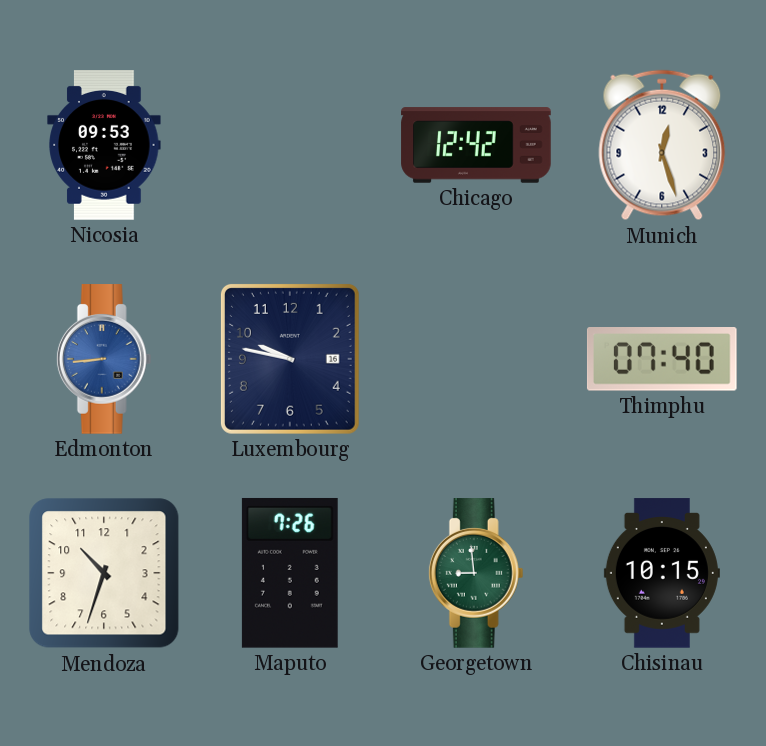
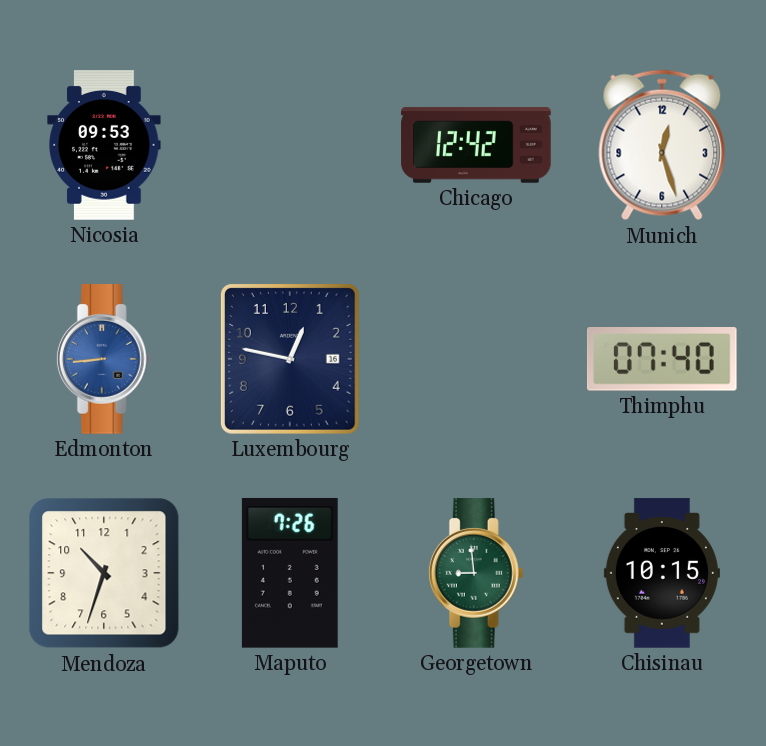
Luxembourg: 9:47 -> 12:47
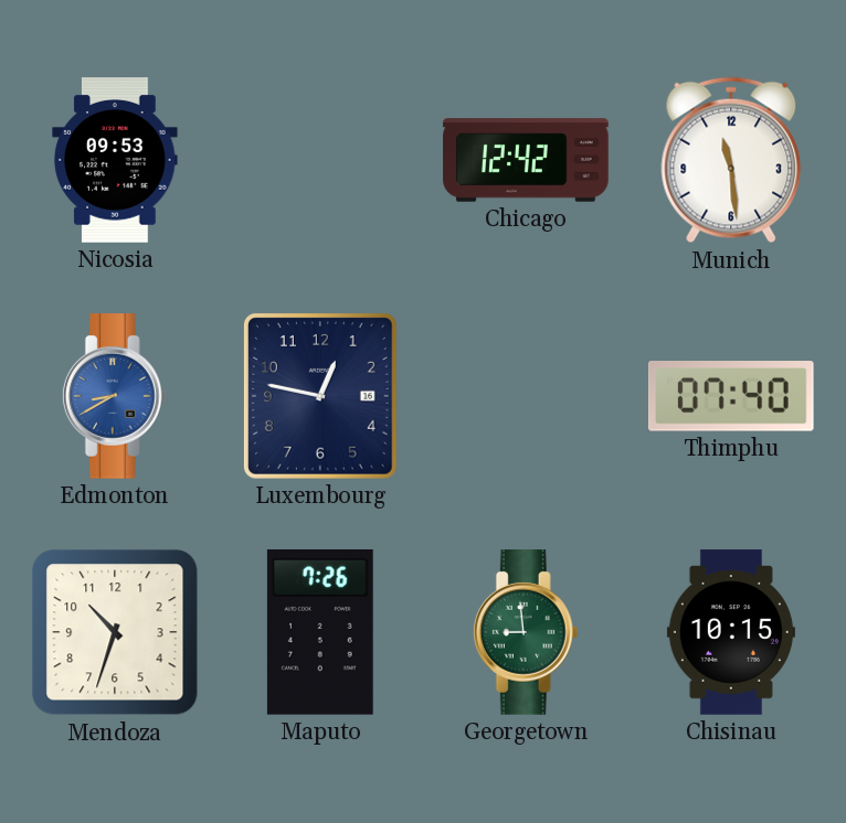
Munich: 12:27 -> 11:29
Edmonton: 8:44 -> 8:40
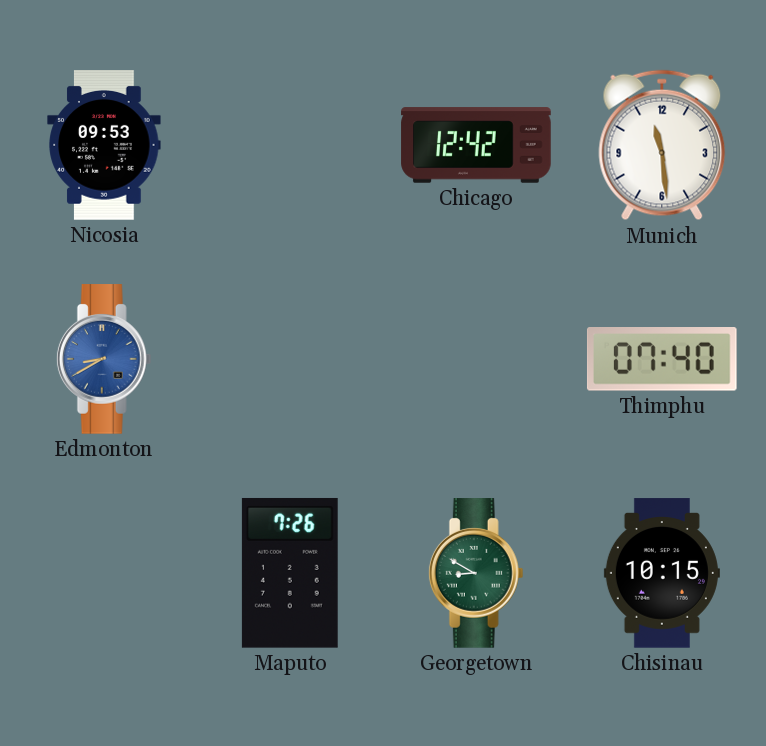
Luxembourg: 12:47 -> none
Mendoza: 10:33 -> none
Georgetown: 8:59 -> 8:50
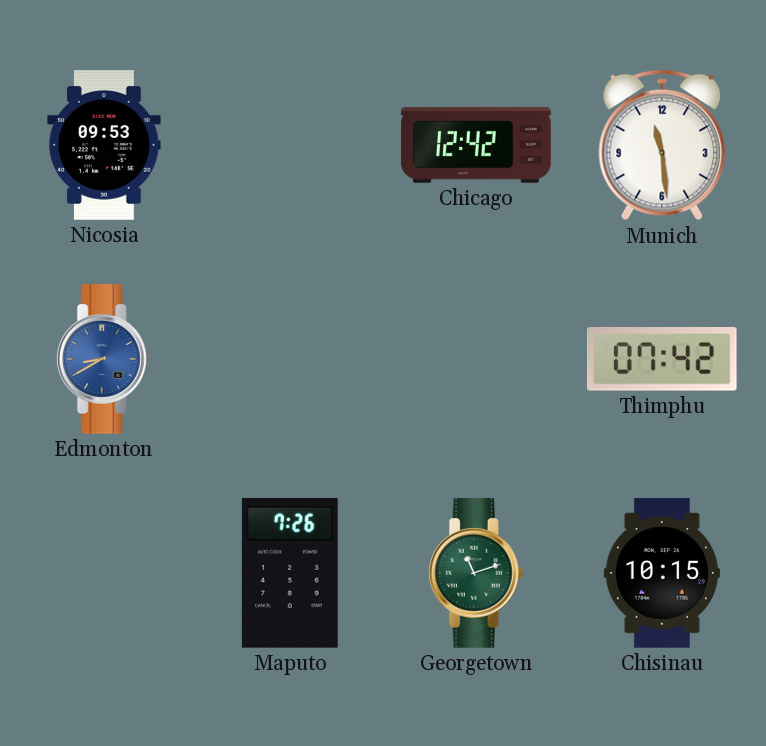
Thimphu: 07:40 -> 07:42
Georgetown: 8:50 -> 11:12
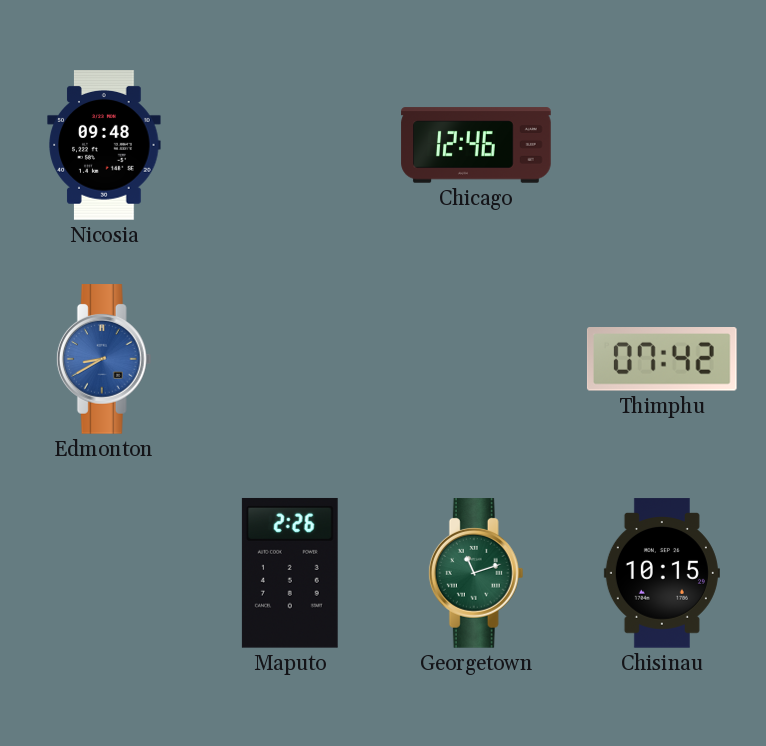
Nicosia: 09:53 -> 09:48
Chicago: 12:42 -> 12:46
Munich: 11:29 -> none
Maputo: 7:26 -> 2:26
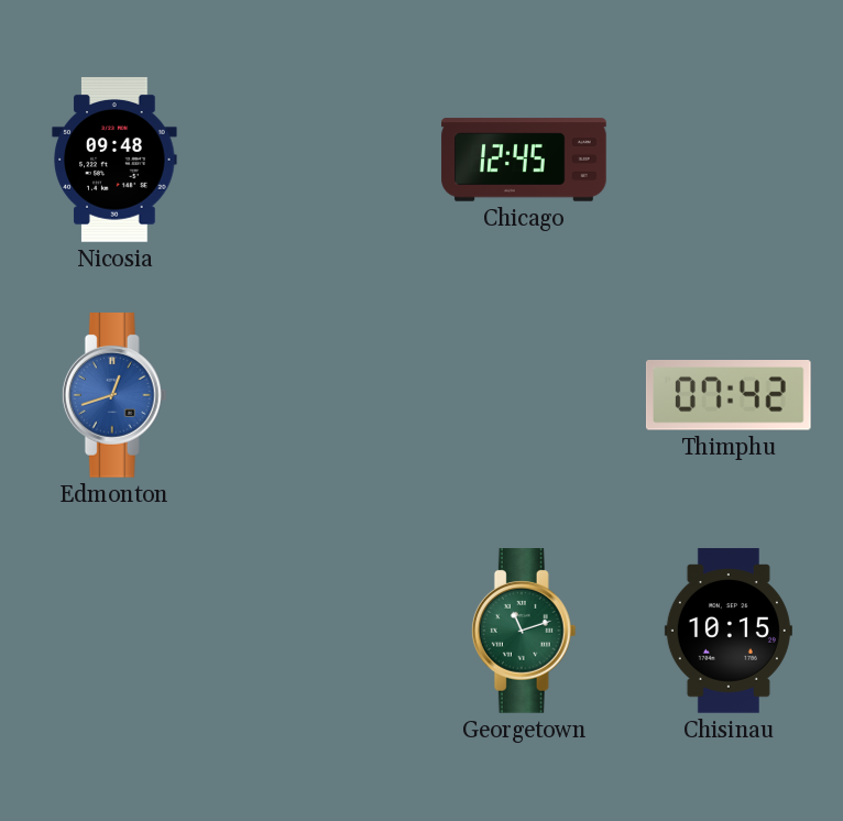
Chicago: 12:46 -> 12:45
Edmonton: 8:40 -> 12:42
Maputo: 2:26 -> none
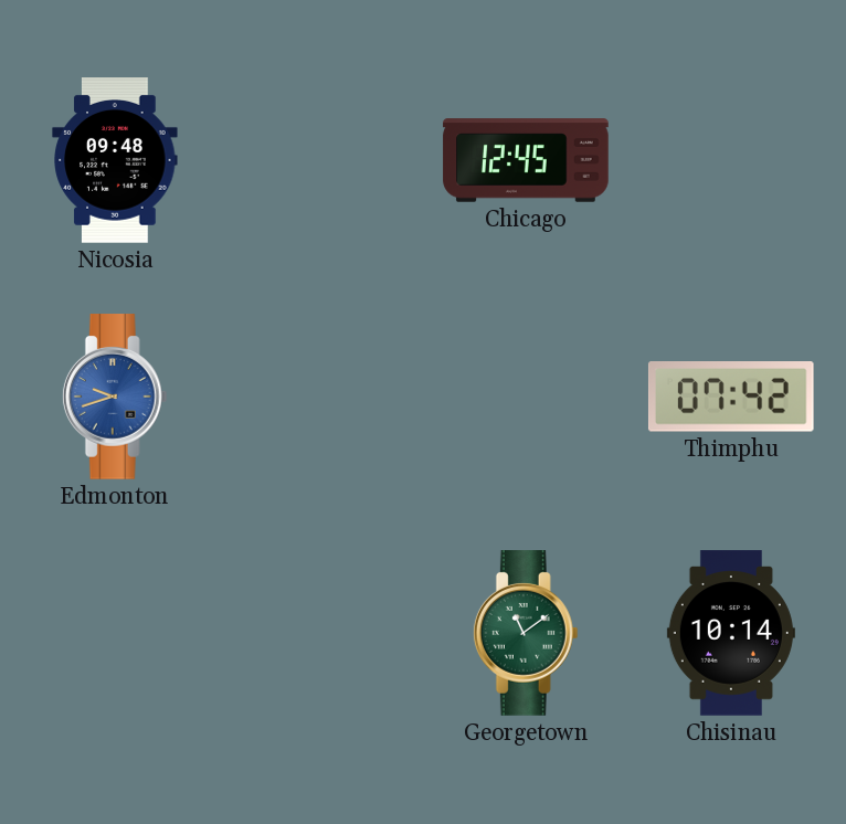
Edmonton: 12:42 -> 9:42
Georgetown: 11:12 -> 11:09
Chisinau: 10:15 -> 10:14
